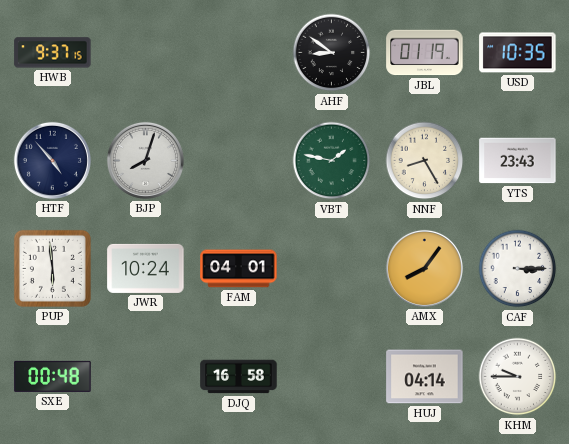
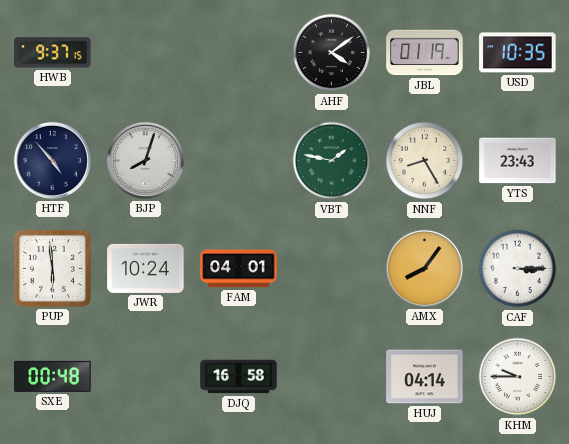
AHF: 8:51 -> 4:09
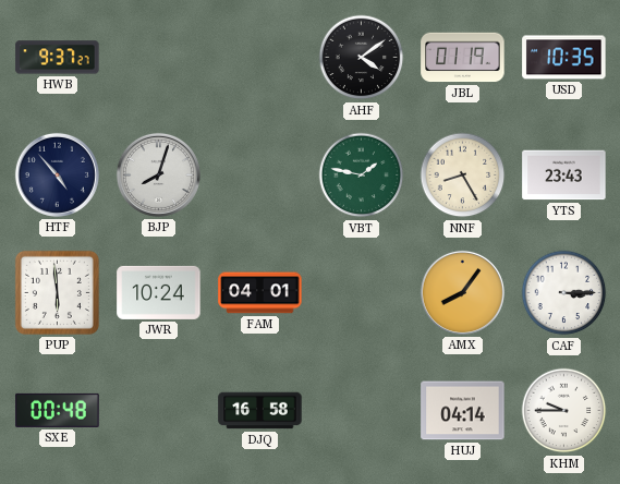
HWB: 9:37:15 -> 9:37:27
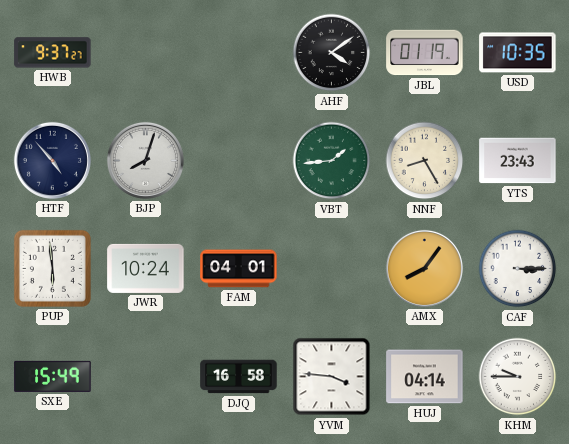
VBT: 1:47 -> 1:44
SXE: 00:48 -> 15:49
YVM: none -> 3:46
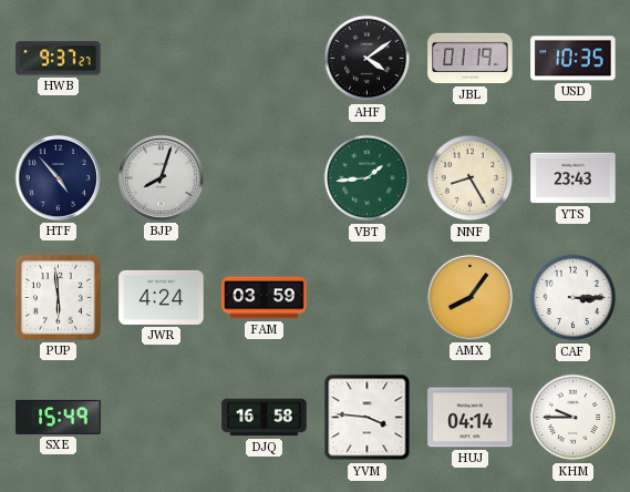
JWR: 10:24 -> 4:24
FAM: 04:01 -> 03:59
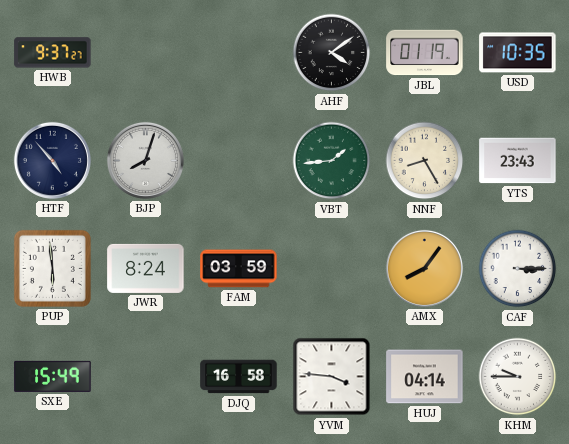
JWR: 4:24 -> 8:24
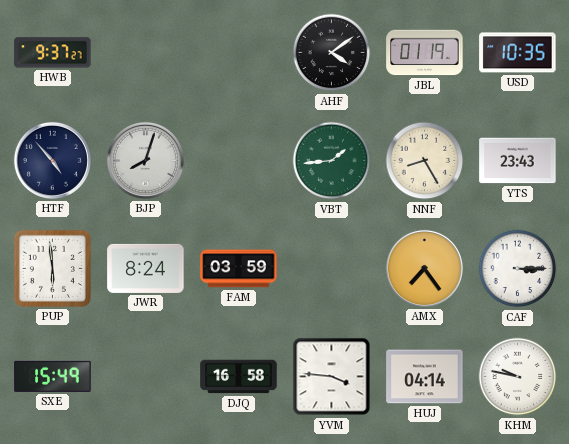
AMX: 8:06 -> 7:24
KHM: 9:45 -> 9:47
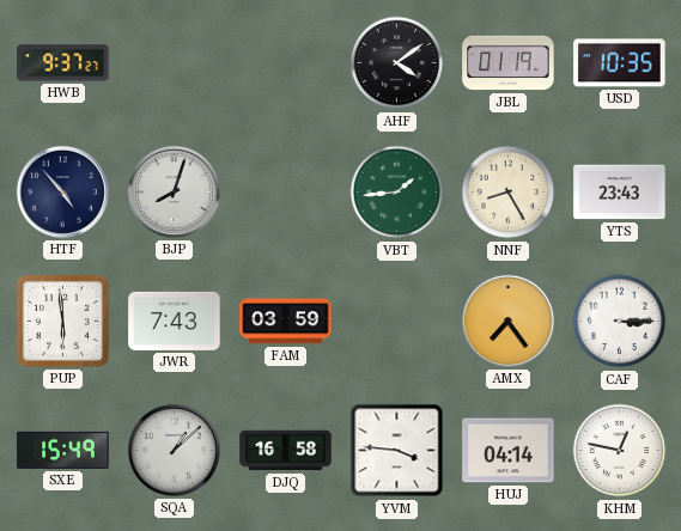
JWR: 8:24 -> 7:43
SQA: none -> 1:08
KHM: 9:47 -> 12:47
